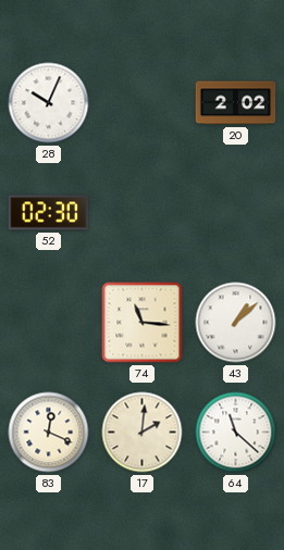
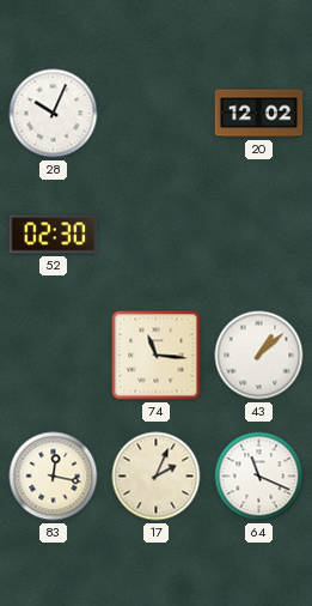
20: 2:02 -> 12:02
83: 12:19 -> 12:17
17: 2:01 -> 2:04
64: 11:22 -> 11:19
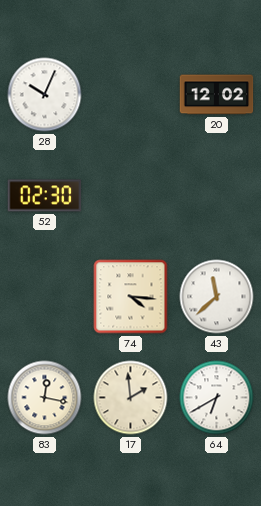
74: 11:16 -> 4:16
43: 1:08 -> 11:38
17: 2:04 -> 1:59
64: 11:19 -> 6:40
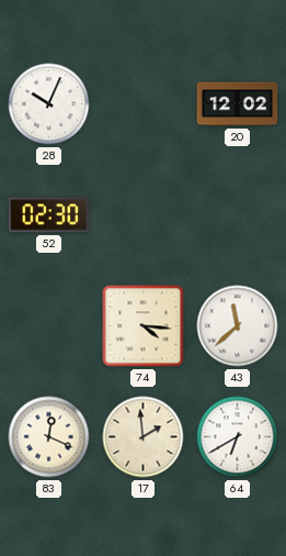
83: 12:17 -> 12:19
